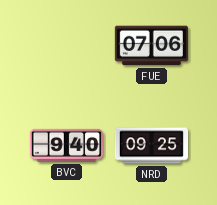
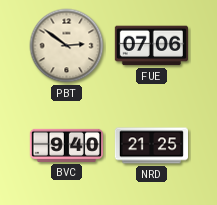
PBT: none -> 2:51
NRD: 09:25 -> 21:25
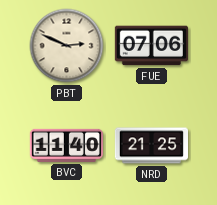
PBT: 2:51 -> 2:49
BVC: 9:40 -> 11:40
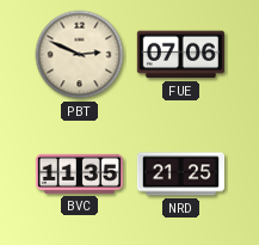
BVC: 11:40 -> 11:35
